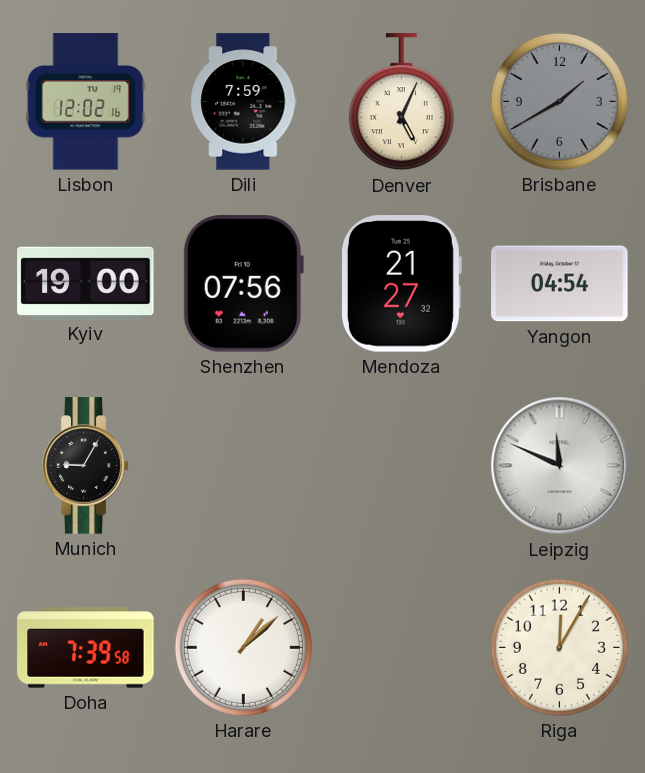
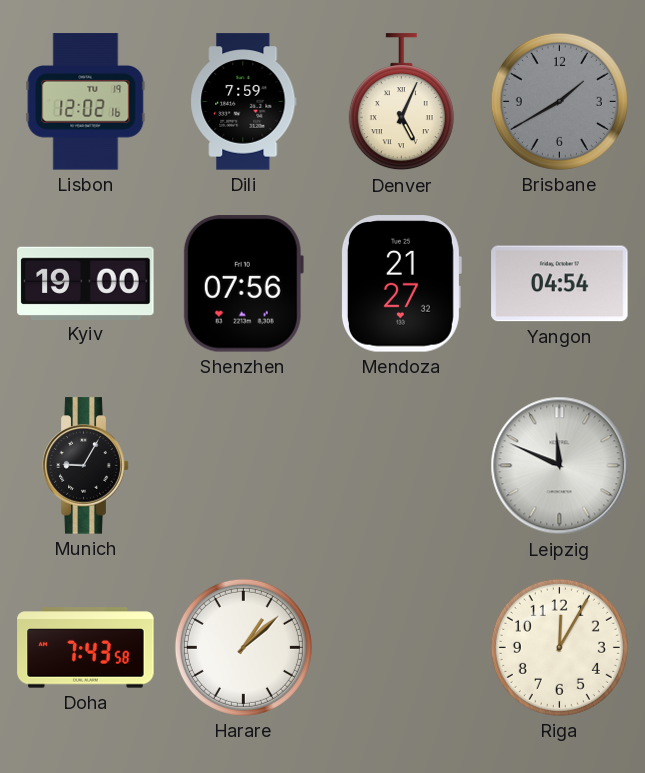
Doha: 7:39 -> 7:43
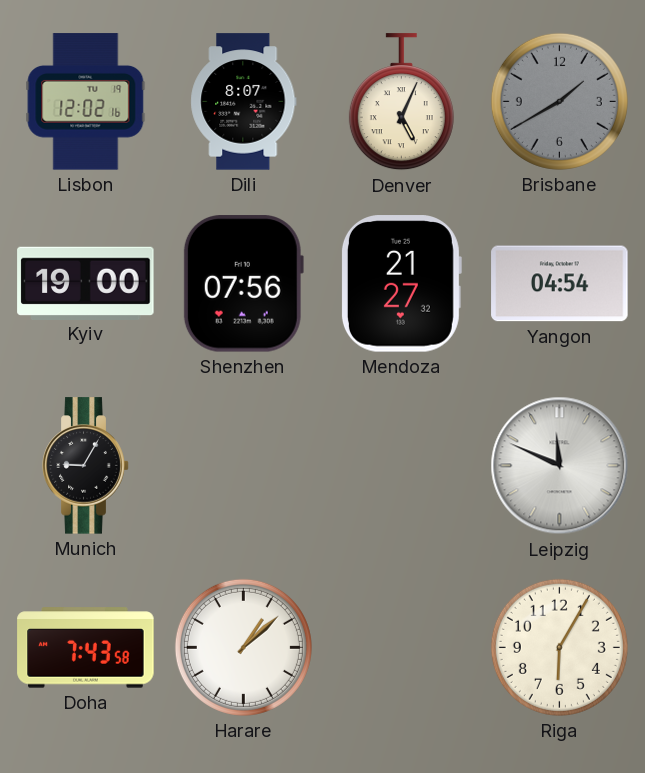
Dili: 7:59 -> 8:07
Riga: 12:05 -> 6:05
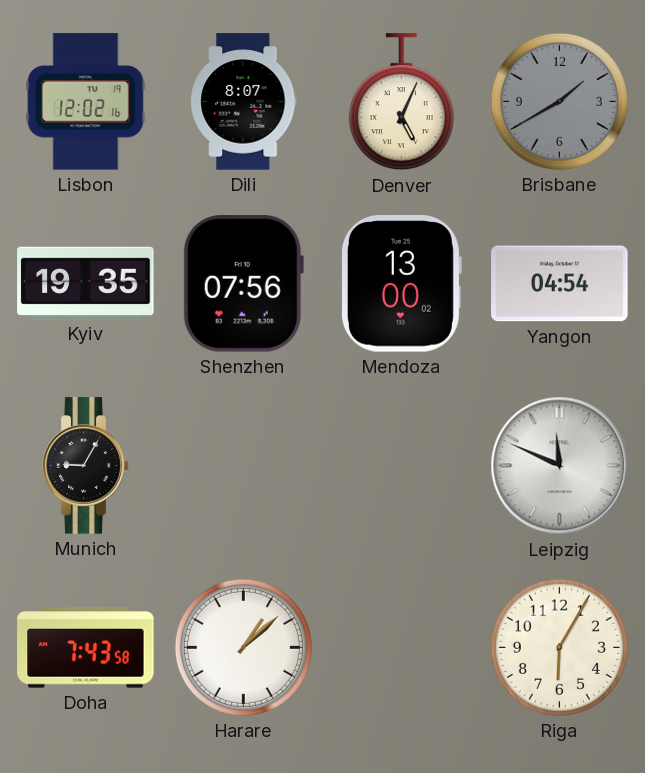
Kyiv: 19:00 -> 19:35
Mendoza: 21:27 -> 13:00
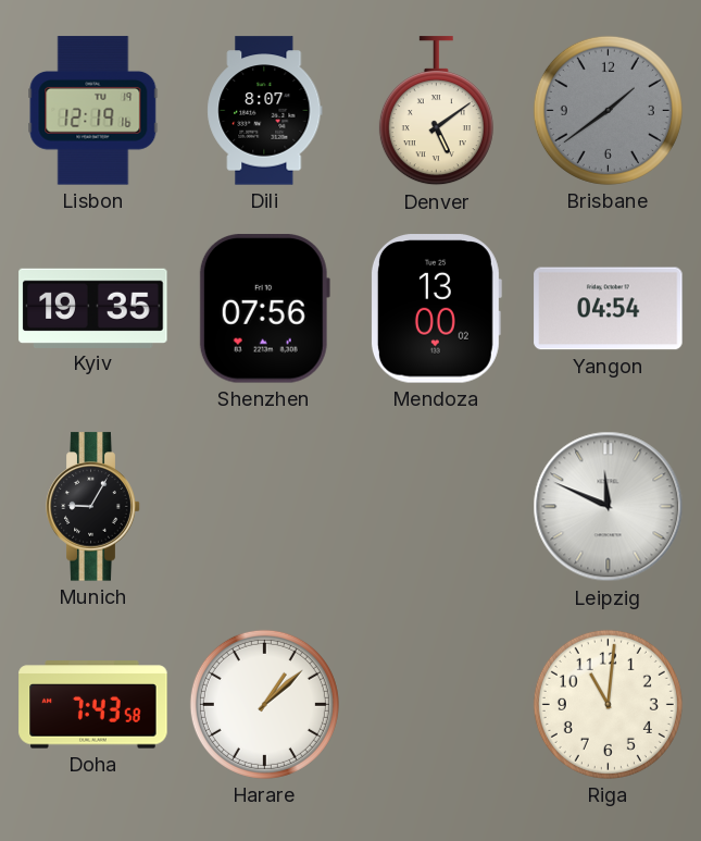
Lisbon: 12:02 -> 12:19
Denver: 5:04 -> 5:09
Brisbane: 1:40 -> 1:39
Riga: 6:05 -> 11:01
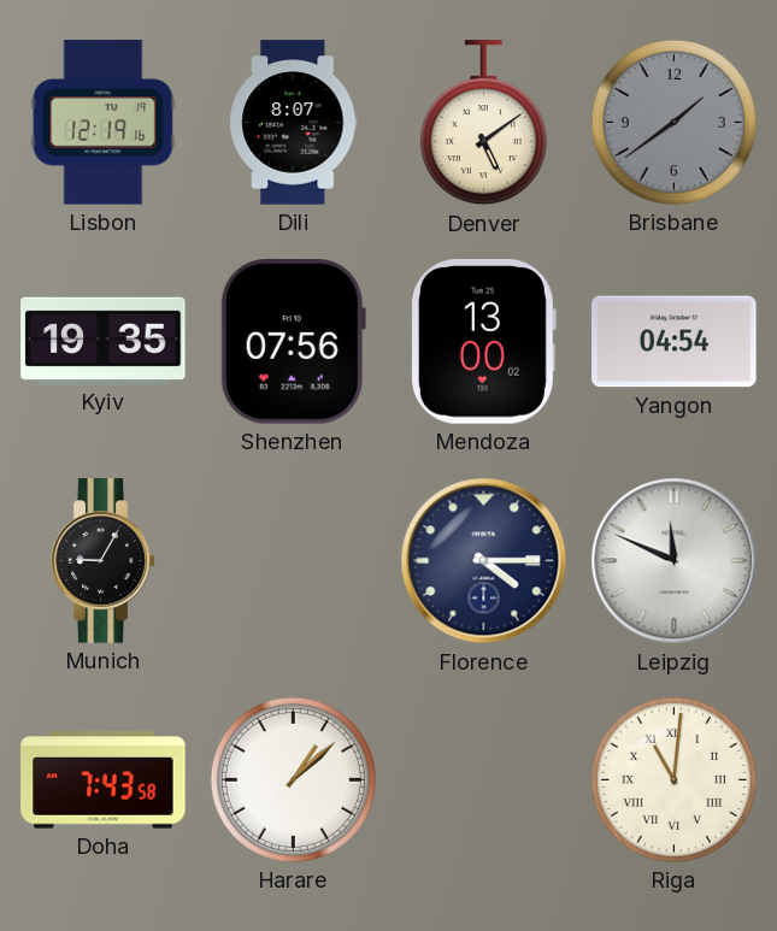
Florence: none -> 4:15
Riga numerals: Arabic -> Roman
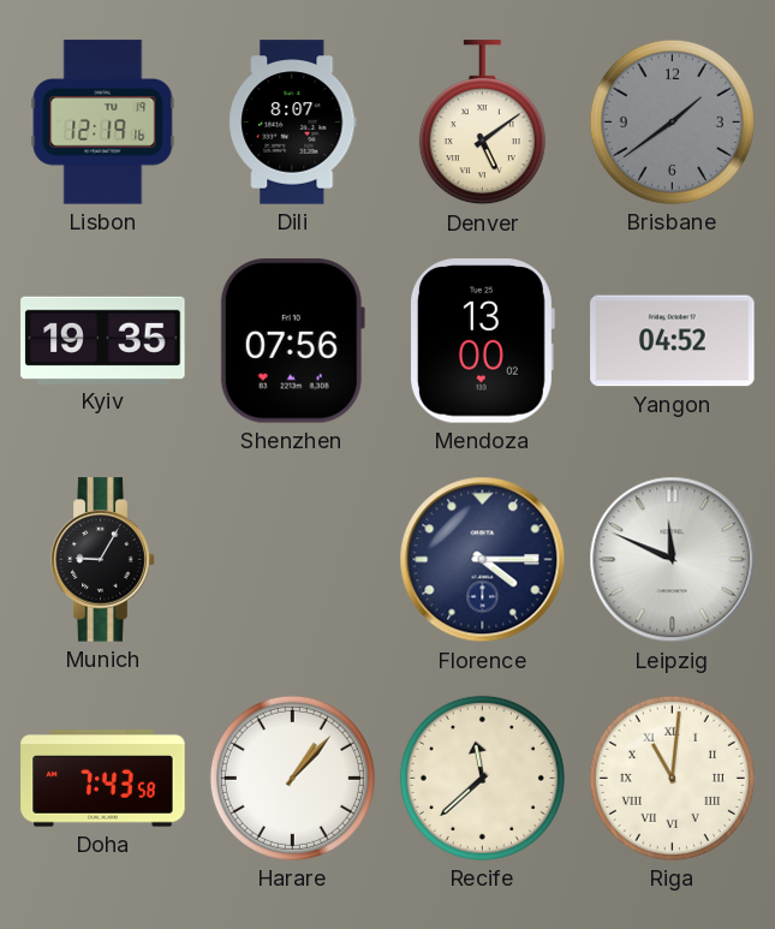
Yangon: 04:54 -> 04:52
Harare: 1:08 -> 1:07
Recife: none -> 11:38
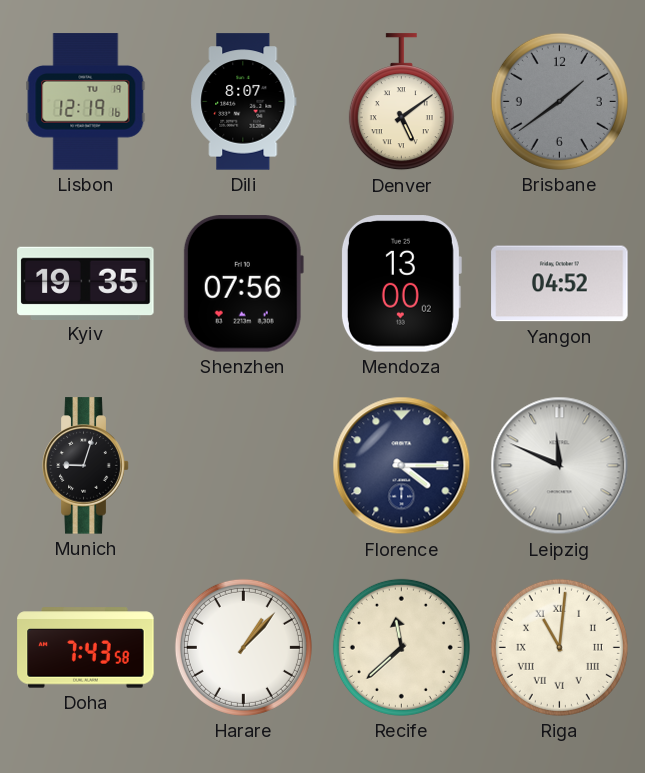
Munich: 9:05 -> 9:03
